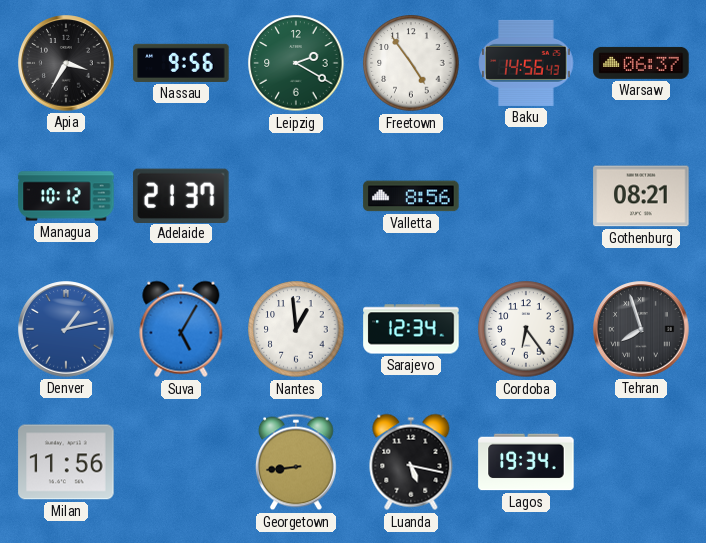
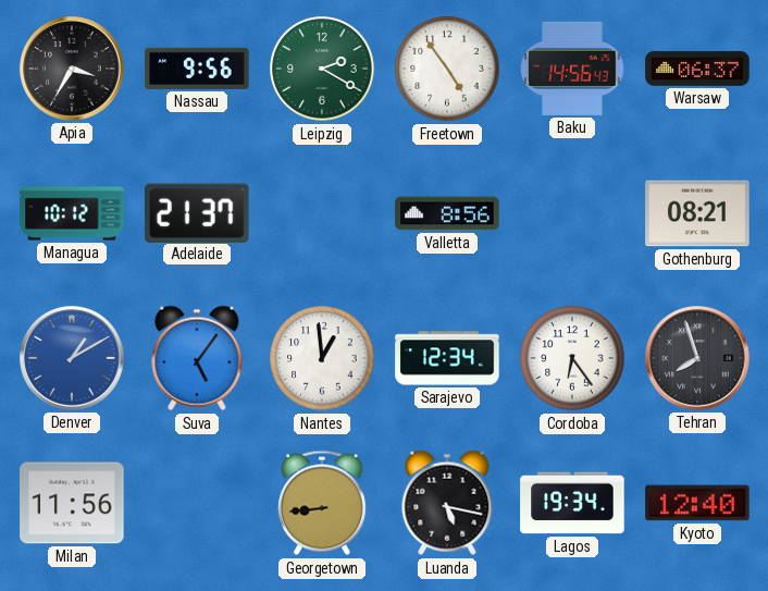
Denver: 1:13 -> 1:10
Suva: 5:05 -> 5:06
Kyoto: none -> 12:40
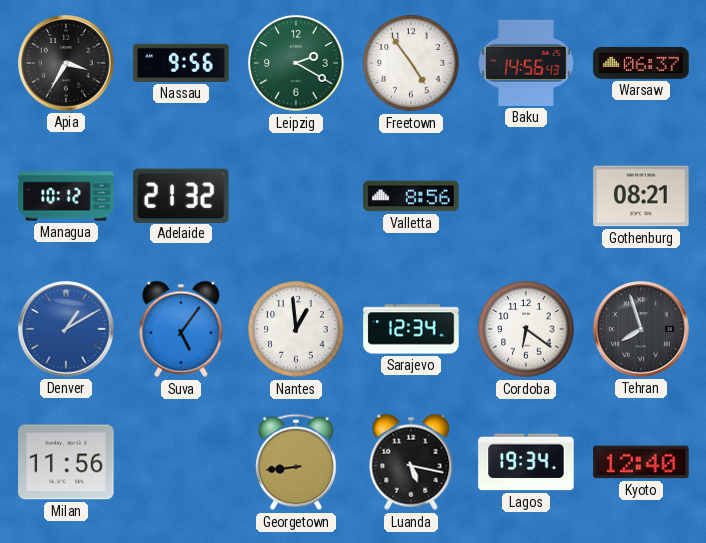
Adelaide: 21:37 -> 21:32
Cordoba: 6:24 -> 6:21
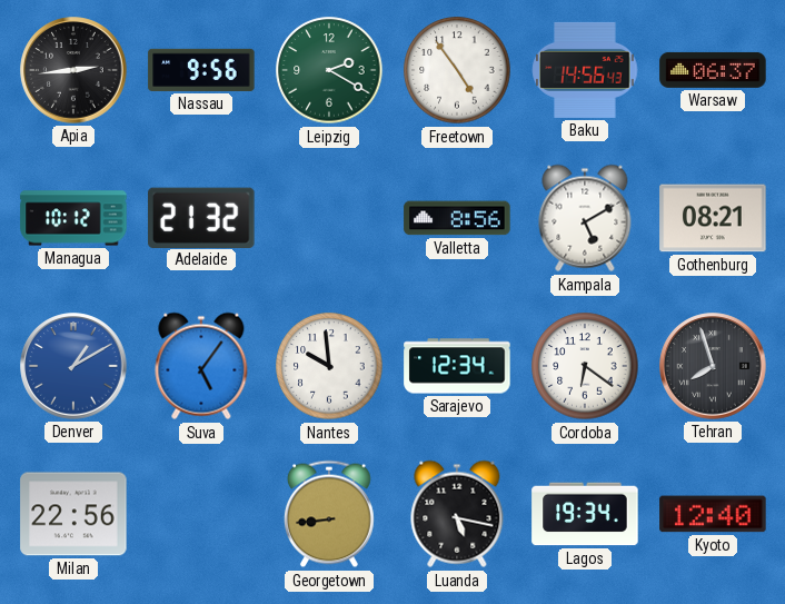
Apia: 3:35 -> 2:44
Kampala: none -> 5:10
Nantes: 12:59 -> 9:59
Milan: 11:56 -> 22:56
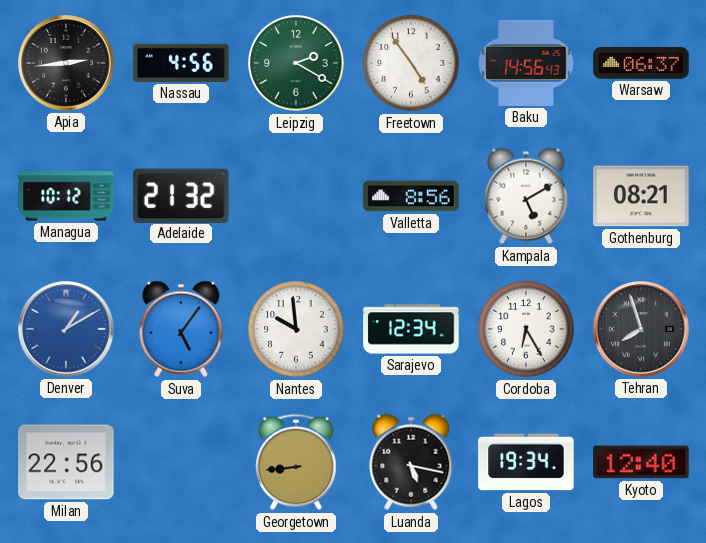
Nassau: 9:56 -> 4:56
Cordoba: 6:21 -> 6:25
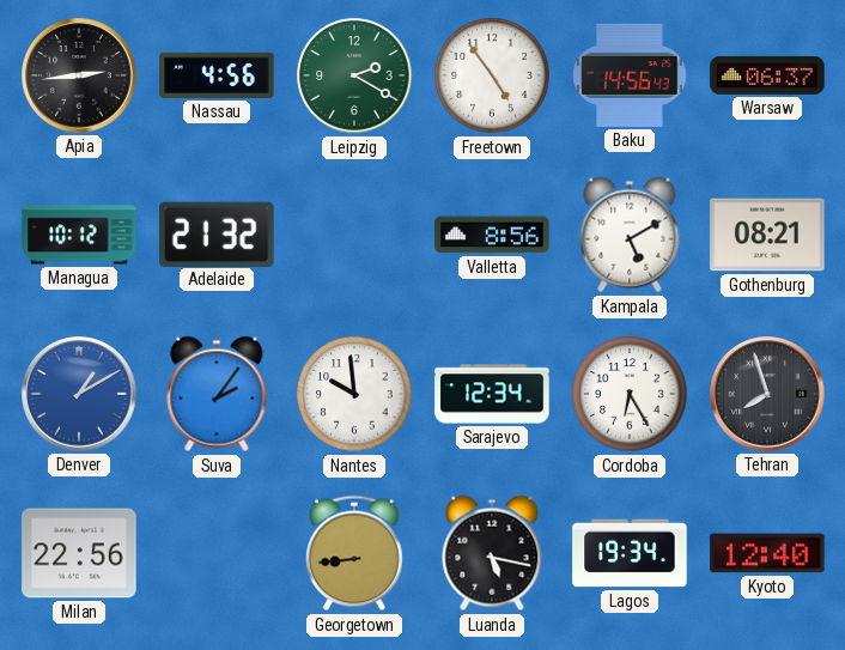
Suva: 5:06 -> 2:06
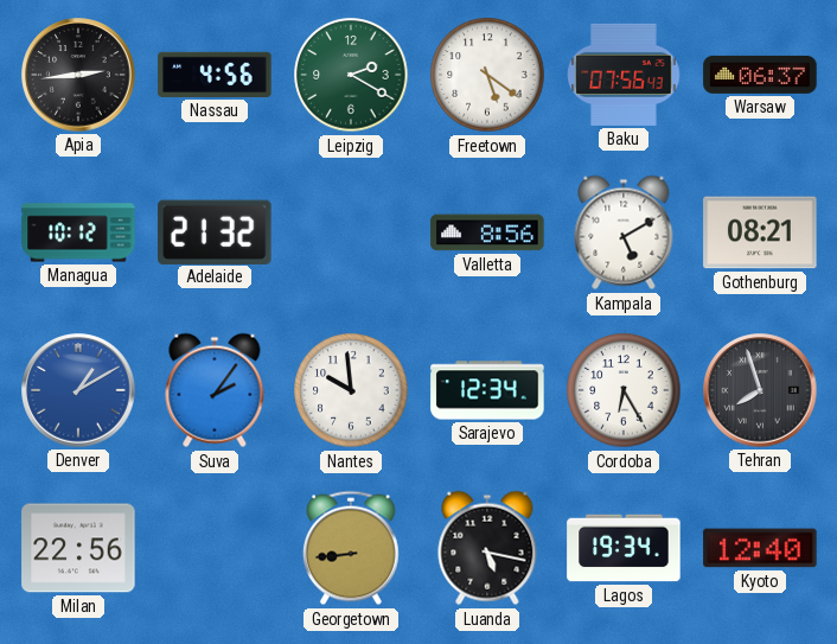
Freetown: 4:54 -> 5:21
Baku: 14:56 -> 07:56
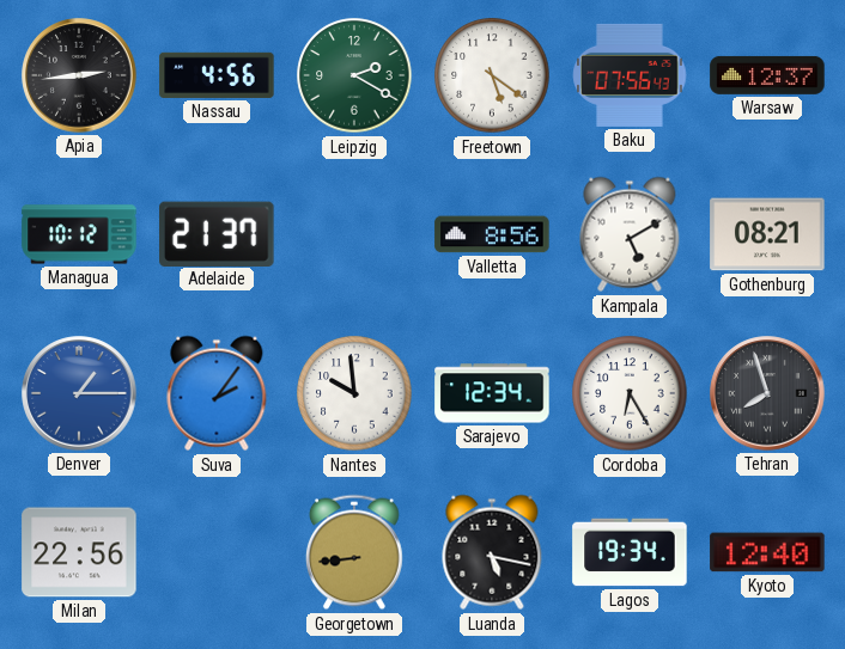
Warsaw: 06:37 -> 12:37
Adelaide: 21:32 -> 21:37
Denver: 1:10 -> 1:15
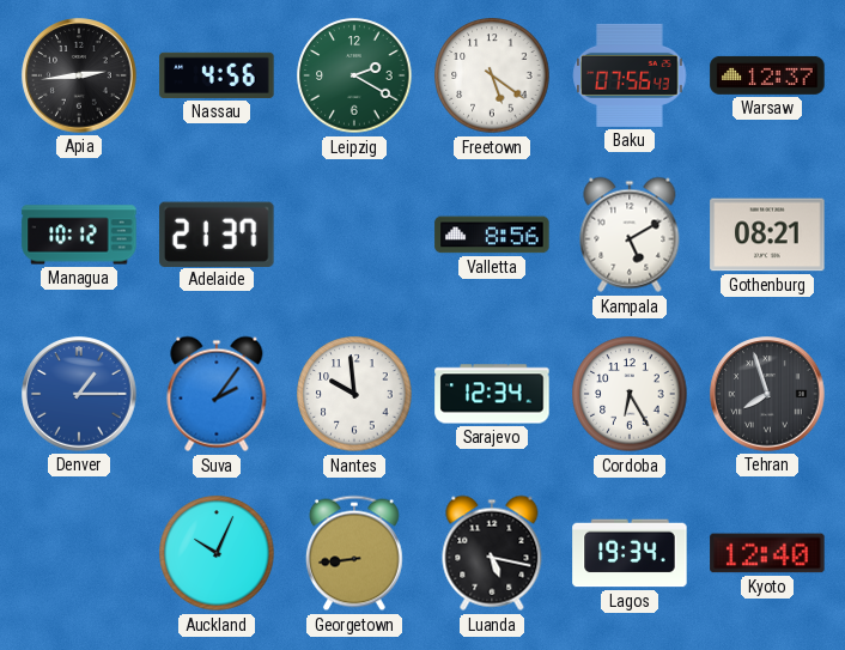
Milan: 22:56 -> none
Auckland: none -> 10:04
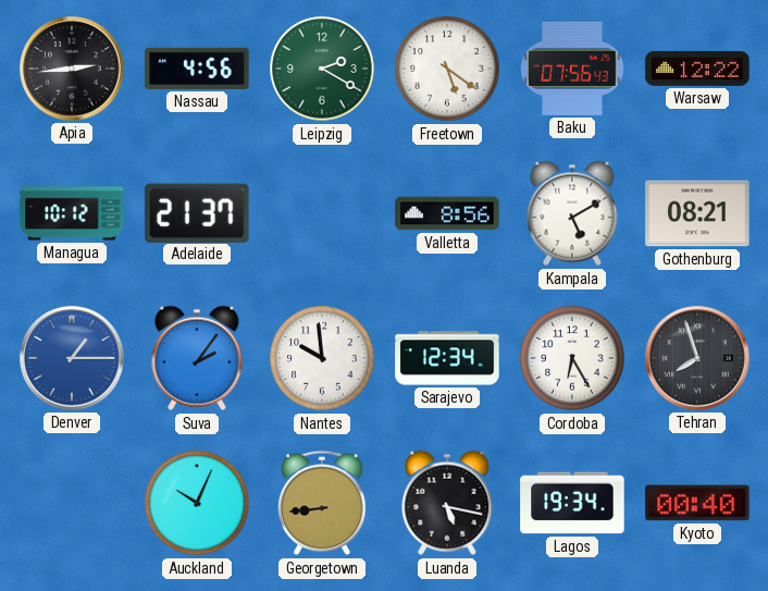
Warsaw: 12:37 -> 12:22
Kyoto: 12:40 -> 00:40
